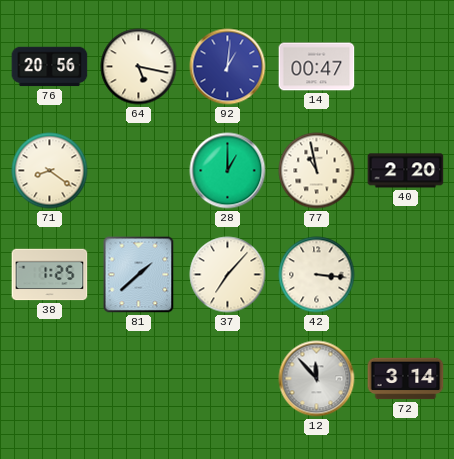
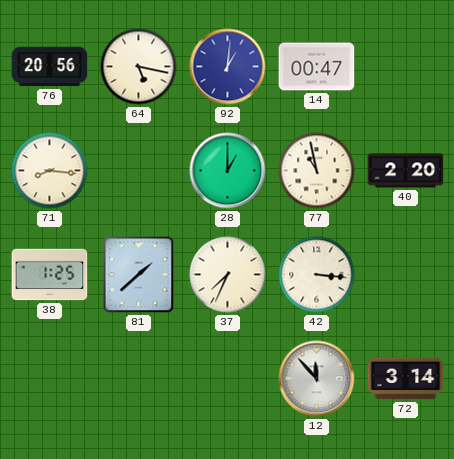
71: 8:21 -> 8:16
37: 7:07 -> 7:34
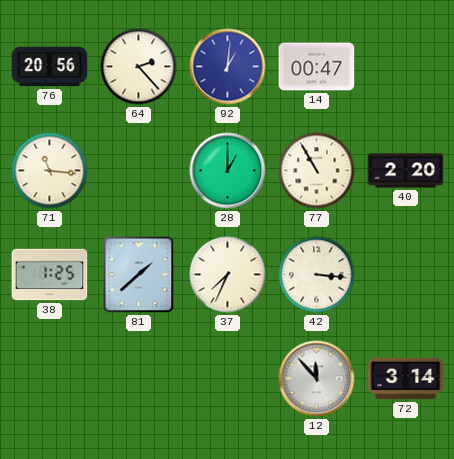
64: 5:17 -> 2:23
71: 8:16 -> 11:16
77: 10:58 -> 10:55
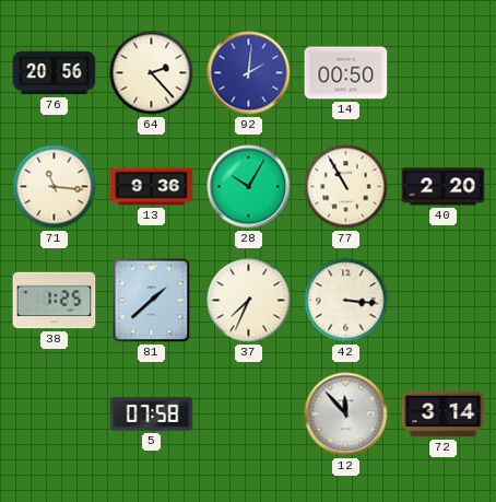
92: 1:01 -> 2:01
14: 00:47 -> 00:50
13: none -> 9:36
28: 1:00 -> 10:05
5: none -> 07:58
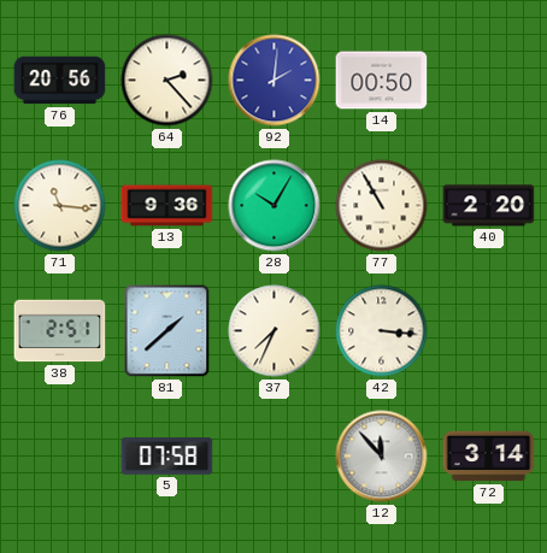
38: 1:25 -> 2:51
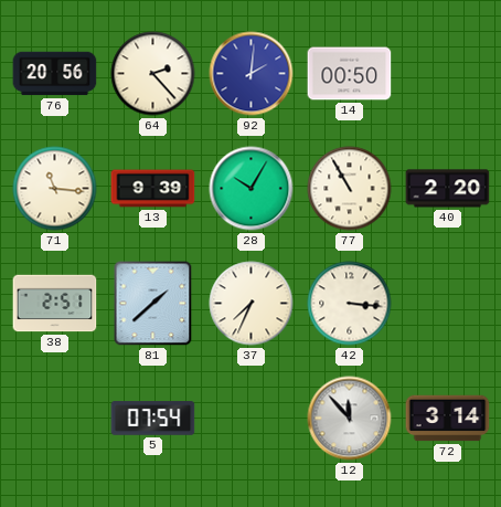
13: 9:36 -> 9:39
5: 07:58 -> 07:54
